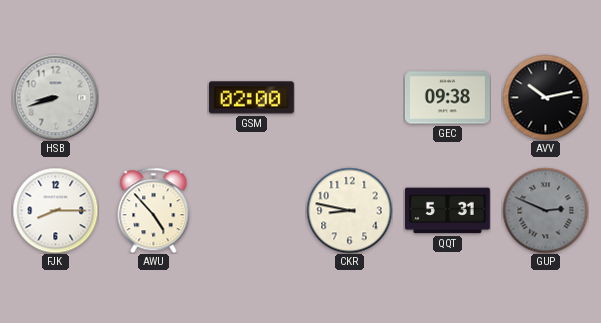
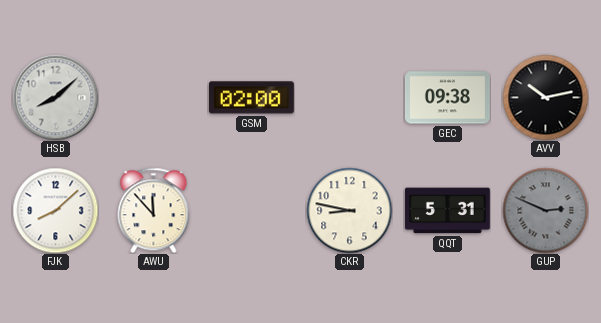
HSB: 8:42 -> 8:08
FJK: 8:15 -> 8:08
AWU: 4:53 -> 11:53
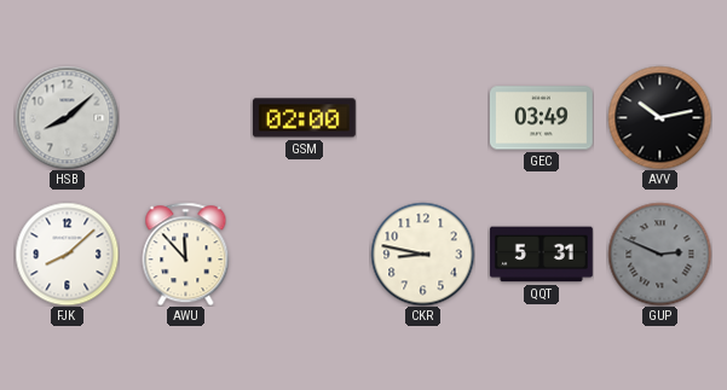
GEC: 09:38 -> 03:49
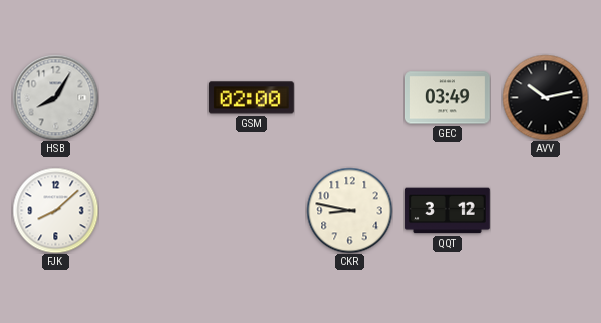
HSB: 8:08 -> 8:05
AWU: 11:53 -> none
QQT: 5:31 -> 3:12
GUP: 2:49 -> none
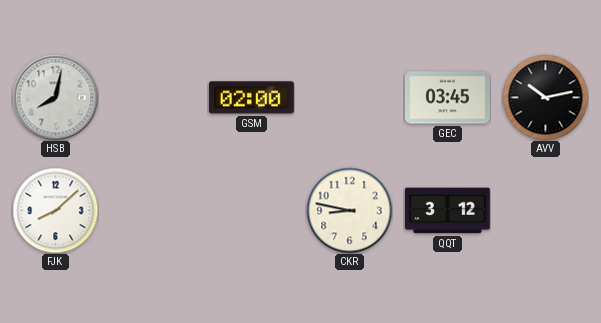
HSB: 8:05 -> 8:02
GEC: 03:49 -> 03:45
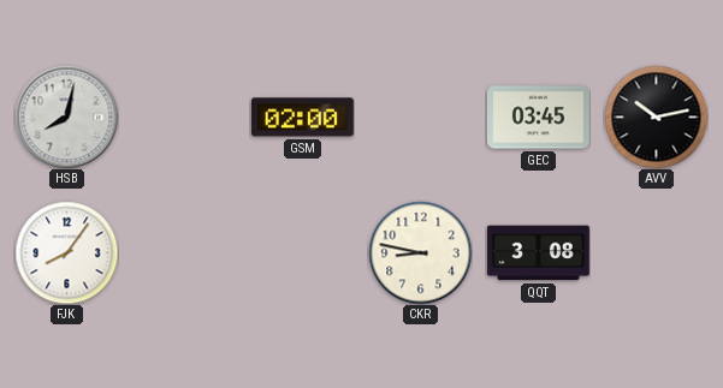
FJK: 8:08 -> 8:06
QQT: 3:12 -> 3:08
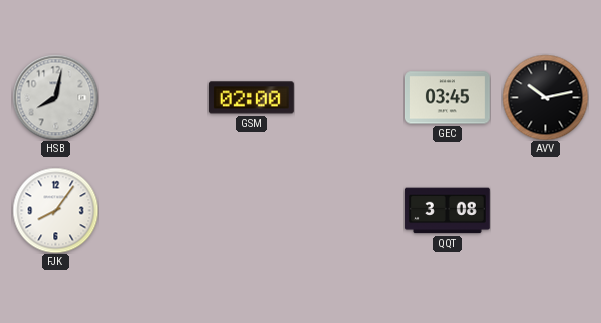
CKR: 8:47 -> none
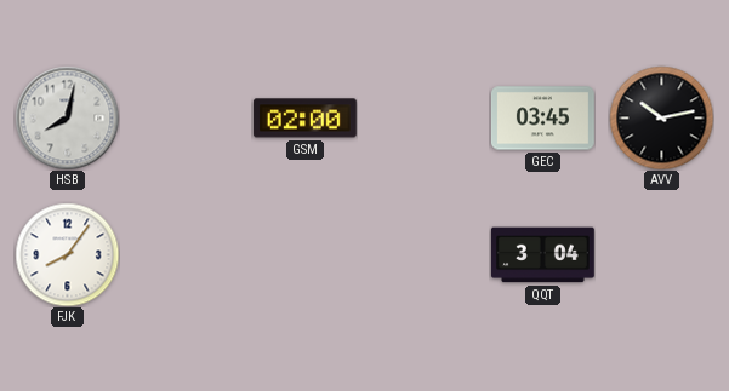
QQT: 3:08 -> 3:04
